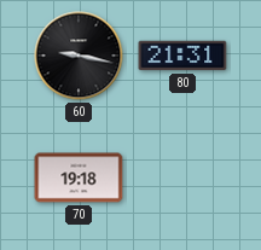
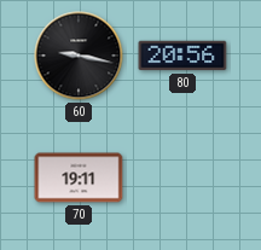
80: 21:31 -> 20:56
70: 19:18 -> 19:11
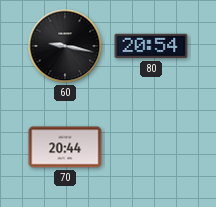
80: 20:56 -> 20:54
70: 19:11 -> 20:44
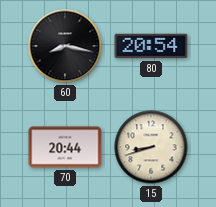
60: 9:17 -> 8:17
15: none -> 8:42
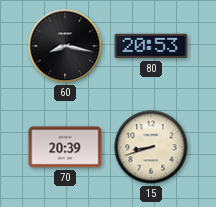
80: 20:54 -> 20:53
70: 20:44 -> 20:39
